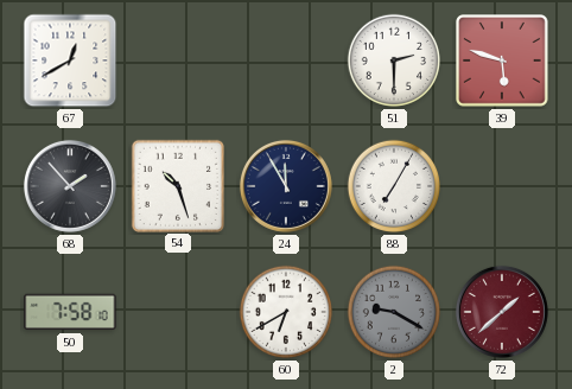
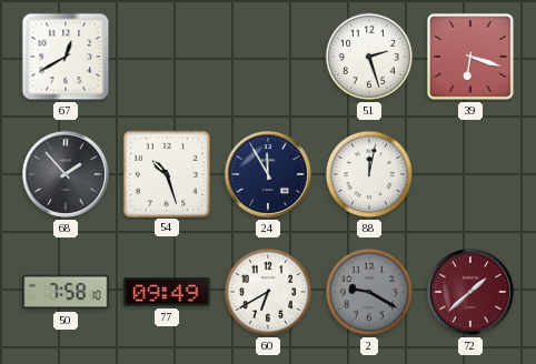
51: 2:30 -> 2:27
39: 5:48 -> 6:18
88: 7:05 -> 12:02
77: none -> 09:49
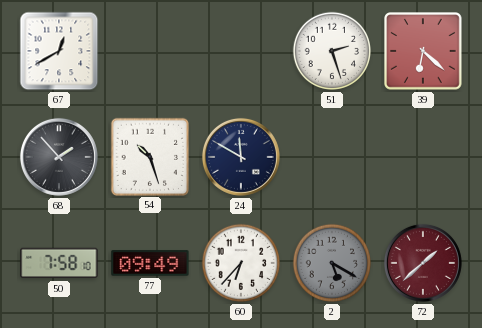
39: 6:18 -> 6:22
24: 11:55 -> 11:50
88: 12:02 -> none
60: 6:40 -> 6:37
2: 9:20 -> 5:20
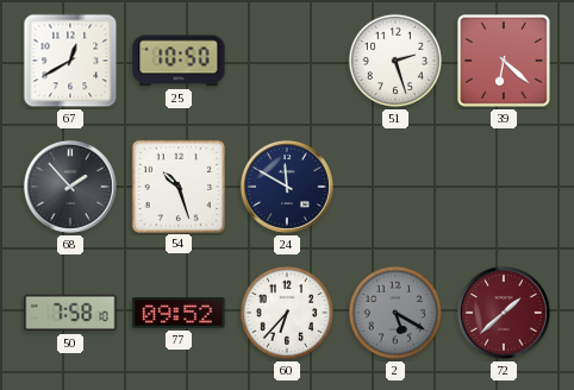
25: none -> 10:50
77: 09:49 -> 09:52
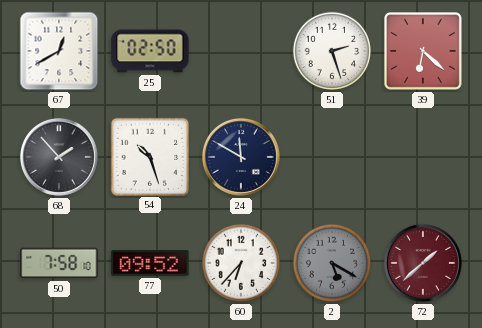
25: 10:50 -> 02:50
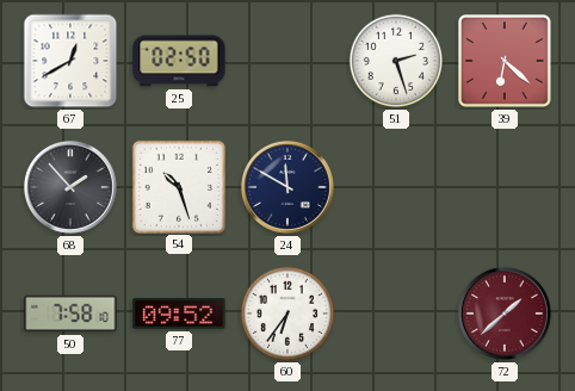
60: 6:37 -> 6:36
2: 5:20 -> none
